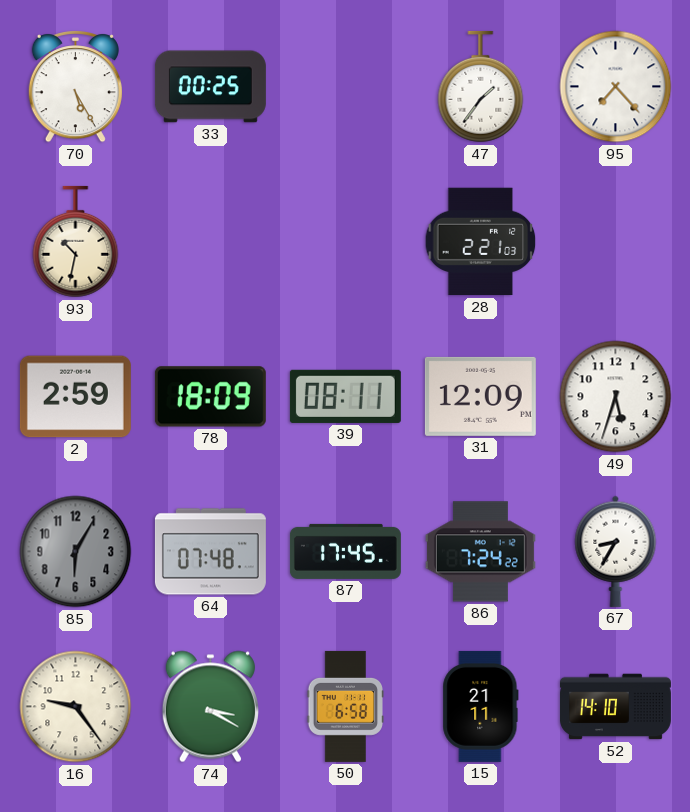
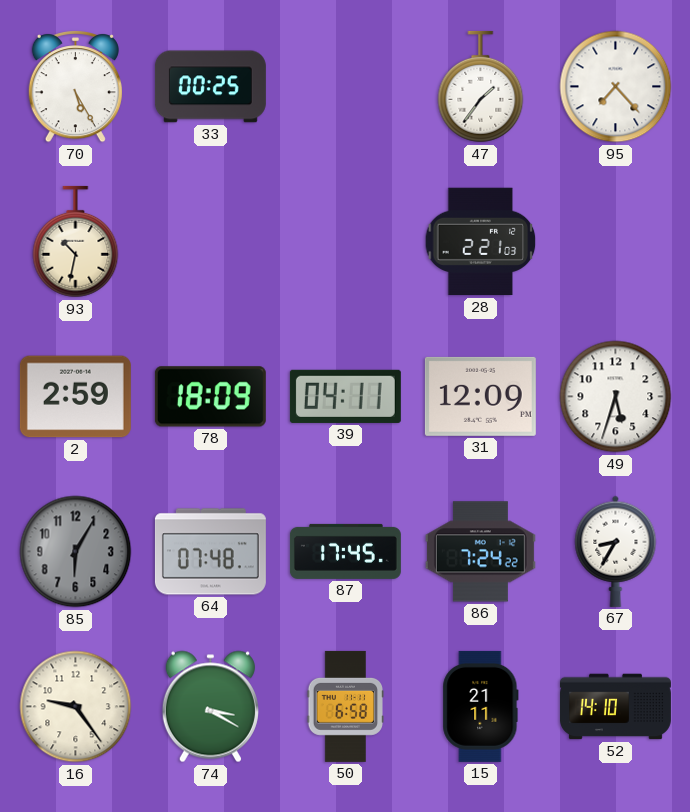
39: 08:11 -> 04:11
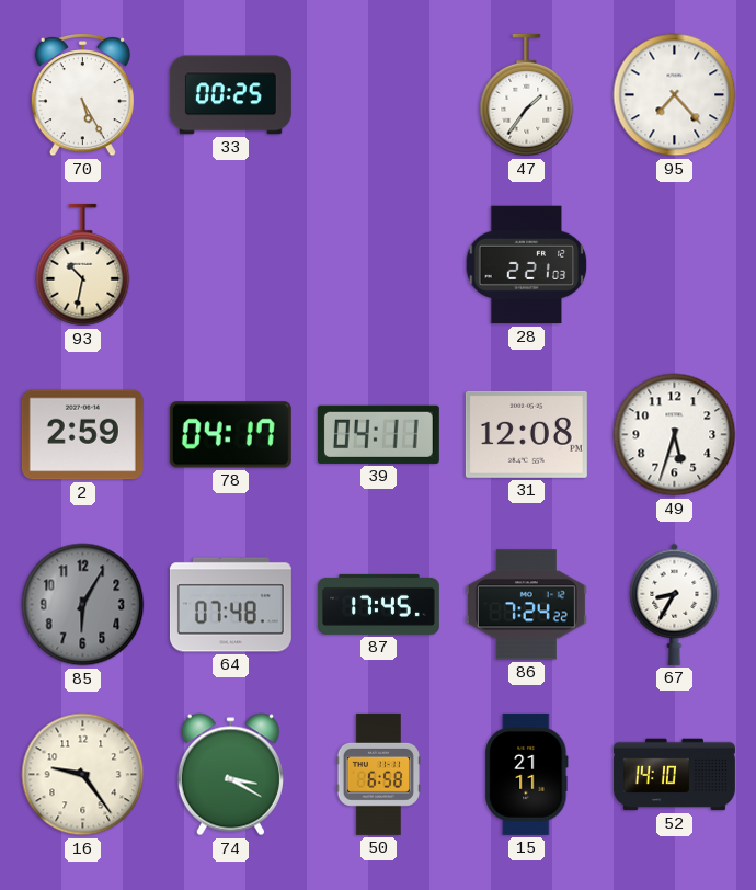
78: 18:09 -> 04:17
31: 12:09 -> 12:08
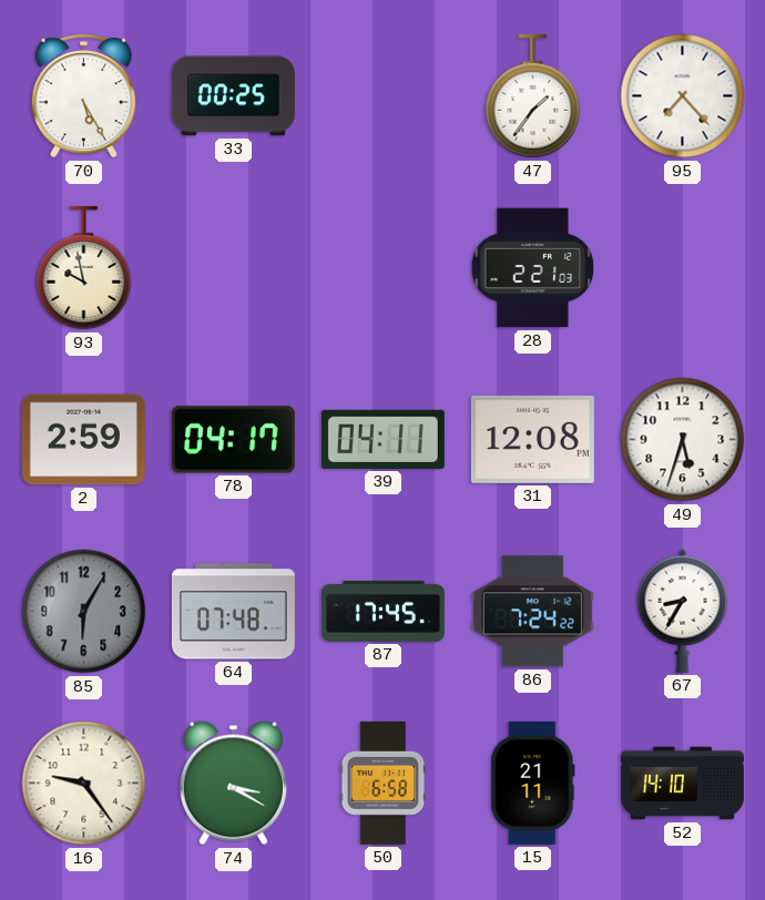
93: 10:32 -> 9:58
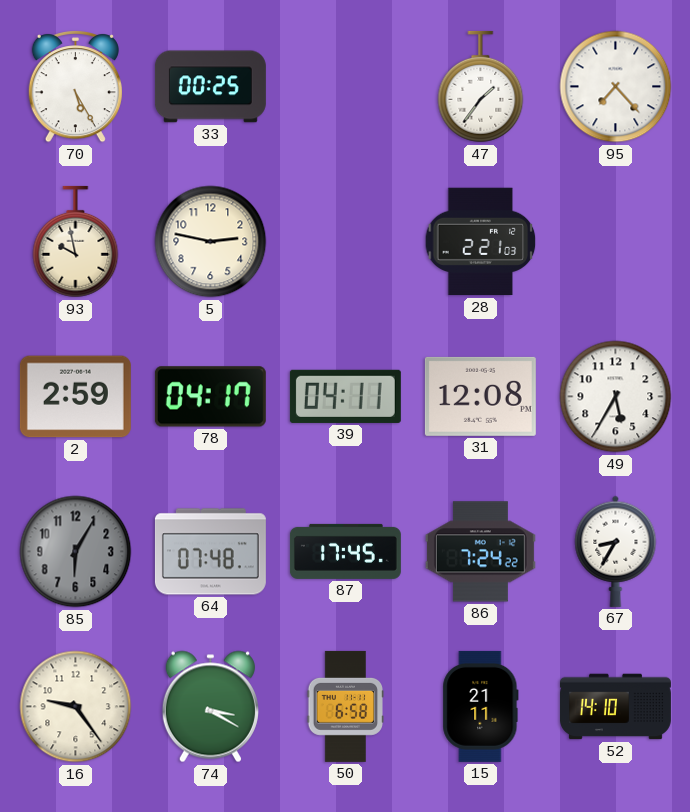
5: none -> 2:47
49: 5:33 -> 5:35
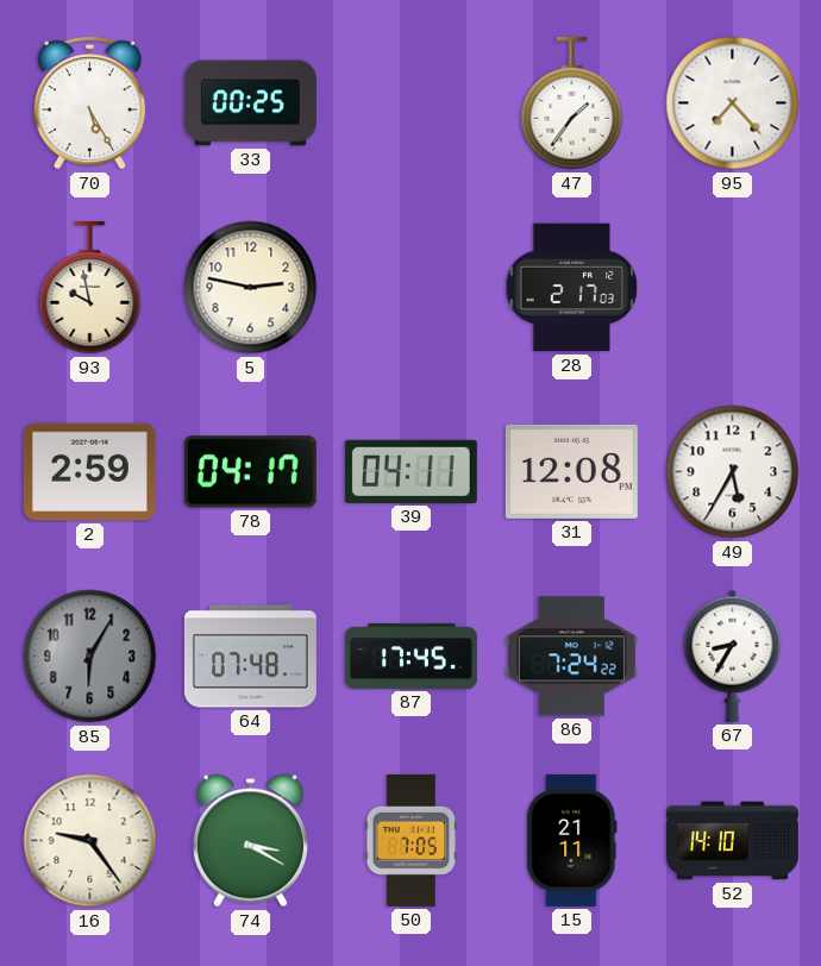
28: 2:21 -> 2:17
50: 6:58 -> 7:05
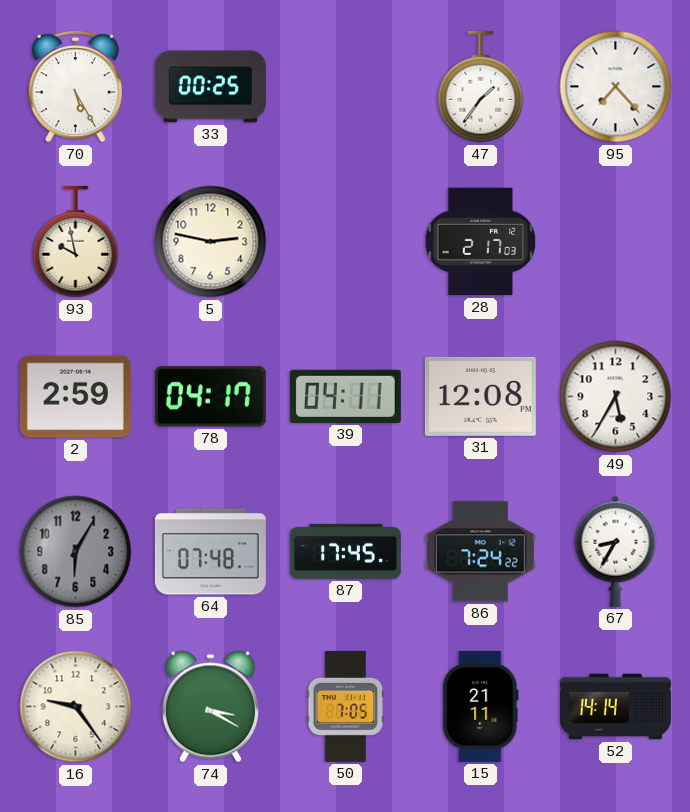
52: 14:10 -> 14:14
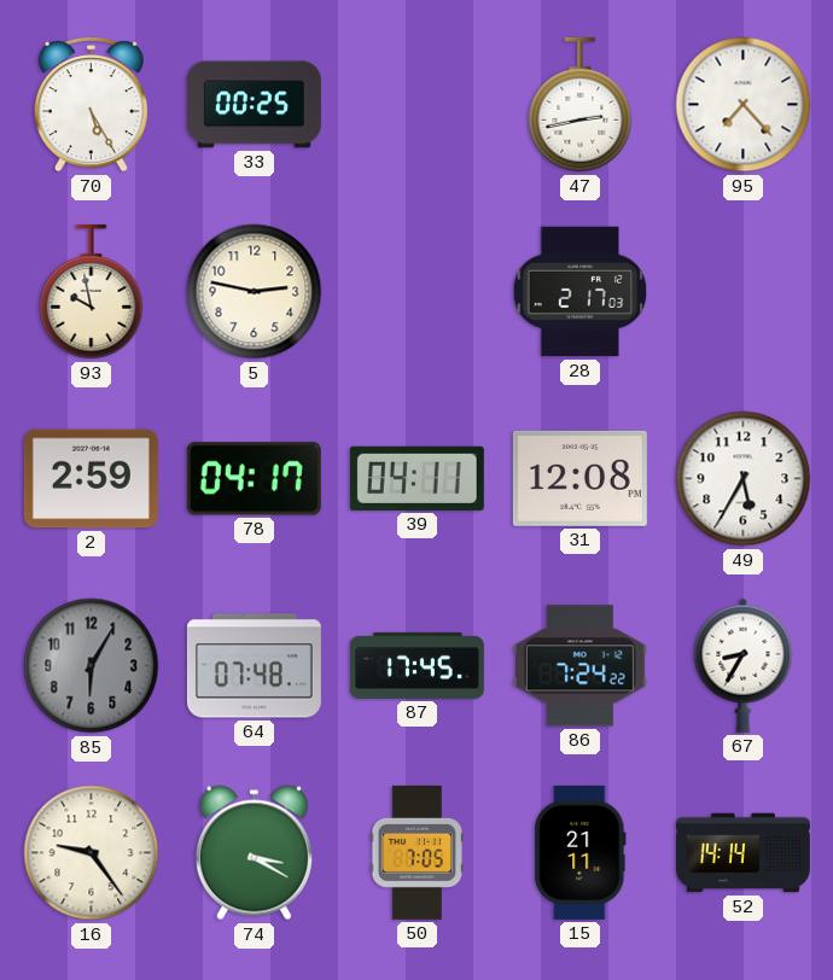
47: 1:36 -> 2:43
